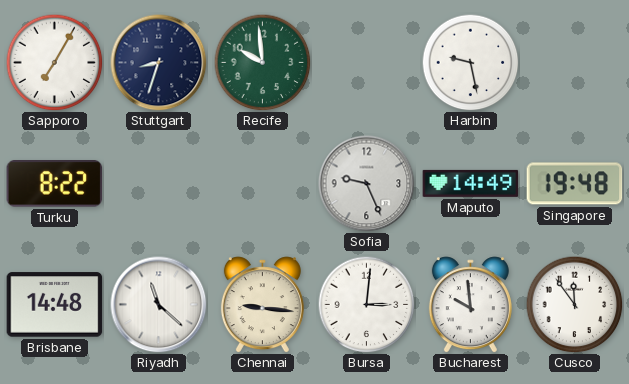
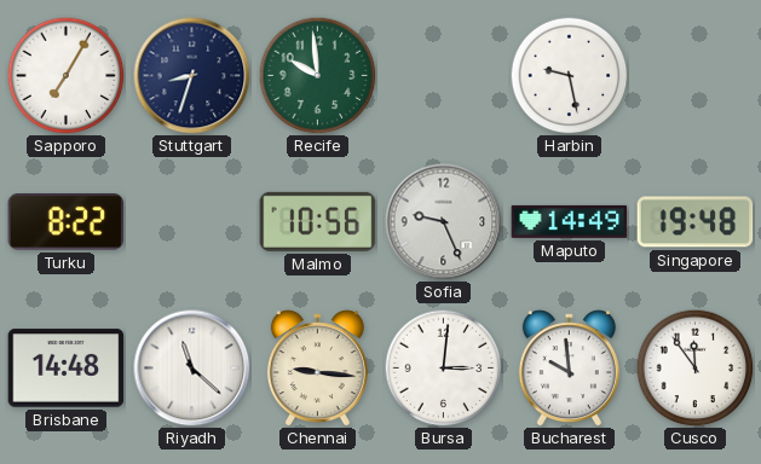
Malmo: none -> 10:56
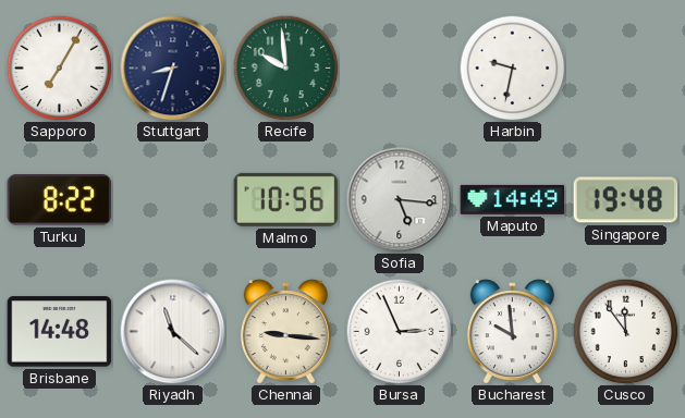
Harbin: 9:28 -> 9:32
Sofia: 9:26 -> 5:16
Bursa: 3:01 -> 2:56
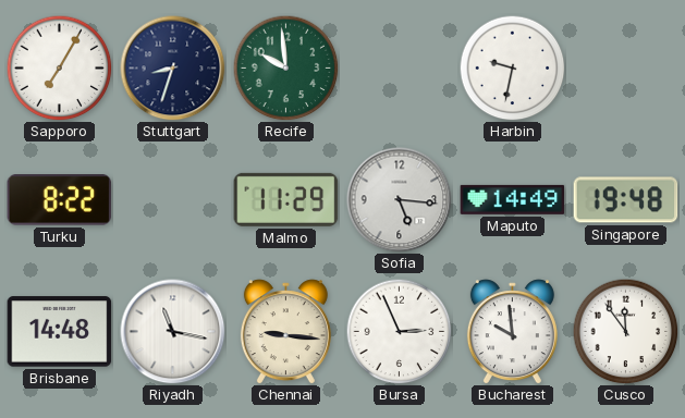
Malmo: 10:56 -> 11:29
Riyadh: 11:22 -> 11:17
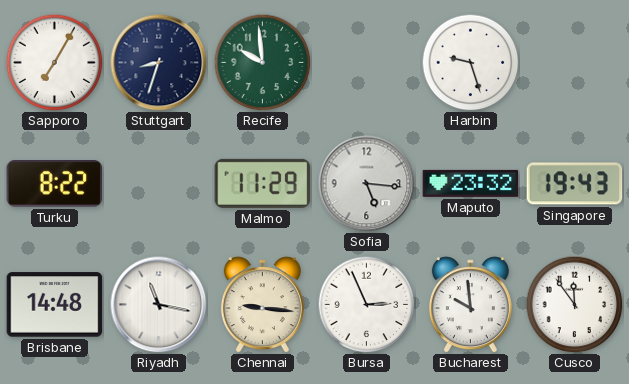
Harbin: 9:32 -> 9:27
Maputo: 14:49 -> 23:32
Singapore: 19:48 -> 19:43
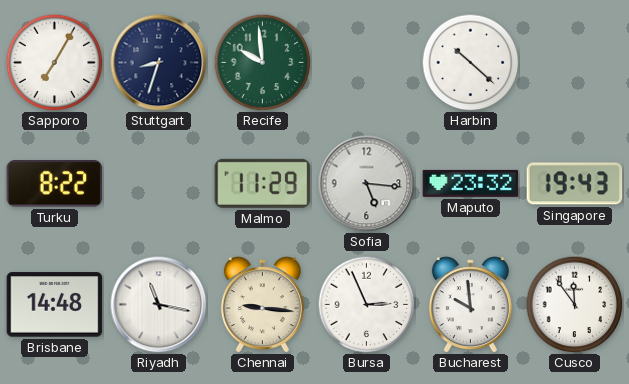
Harbin: 9:27 -> 10:22
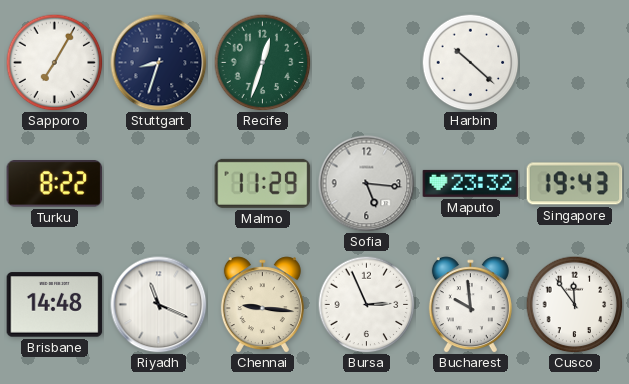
Recife: 9:59 -> 12:33
Riyadh: 11:17 -> 11:19
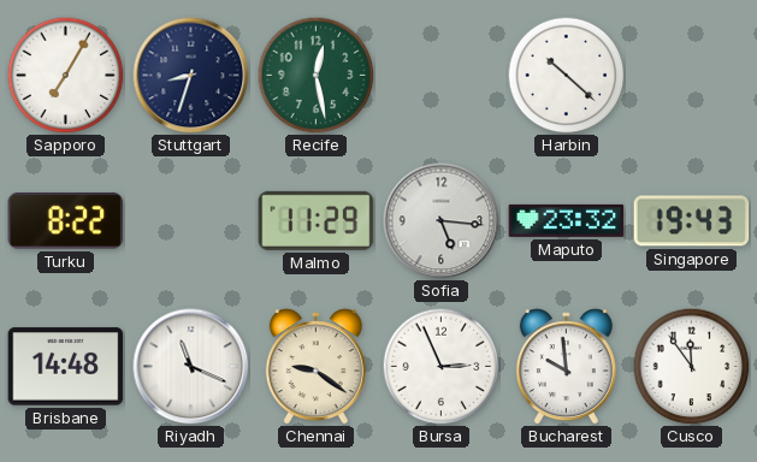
Recife: 12:33 -> 12:28
Chennai: 9:16 -> 9:21
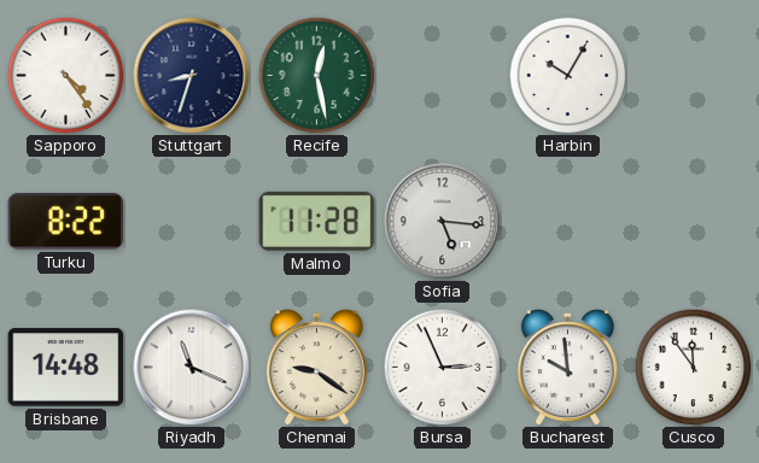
Sapporo: 7:05 -> 4:24
Harbin: 10:22 -> 10:05
Malmo: 11:29 -> 11:28
Maputo: 23:32 -> none
Singapore: 19:43 -> none
